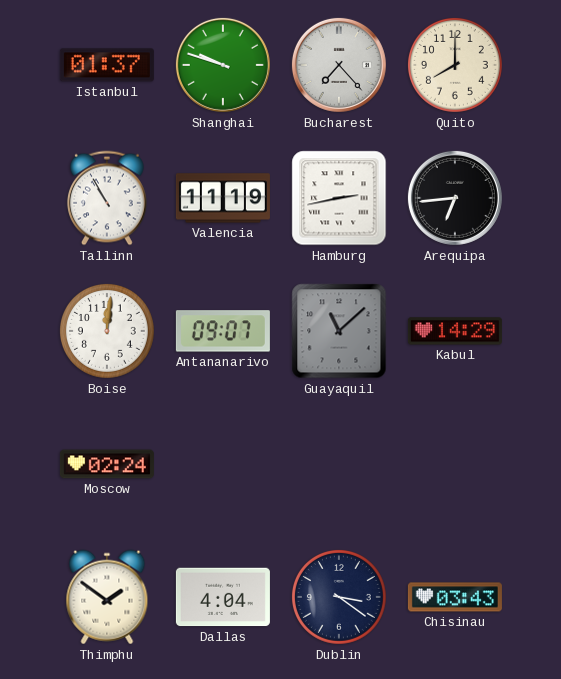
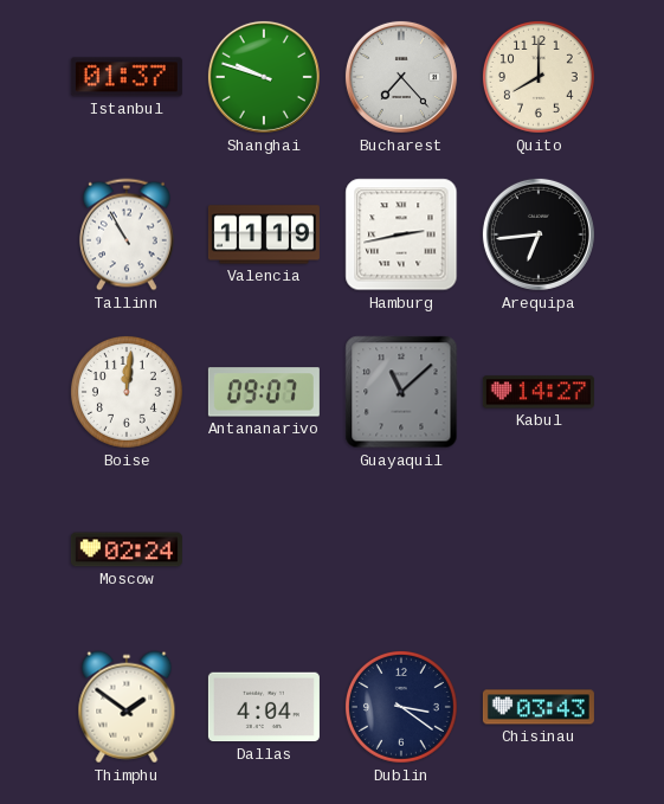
Kabul: 14:29 -> 14:27
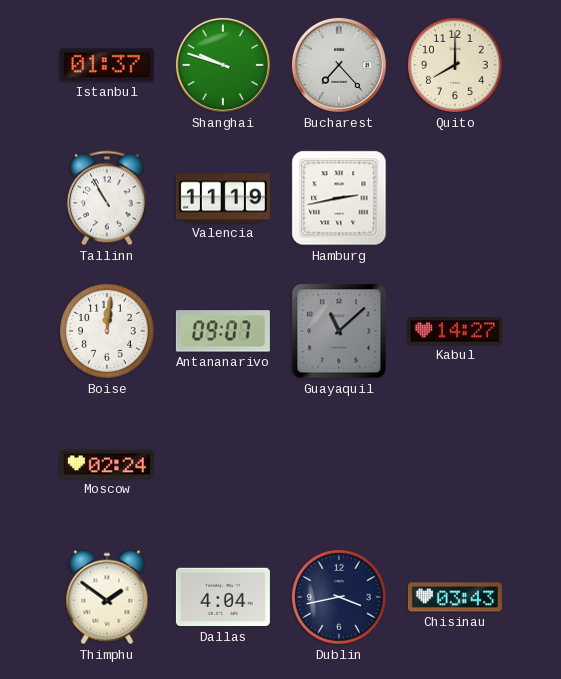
Arequipa: 6:44 -> none
Dublin: 3:21 -> 3:43
